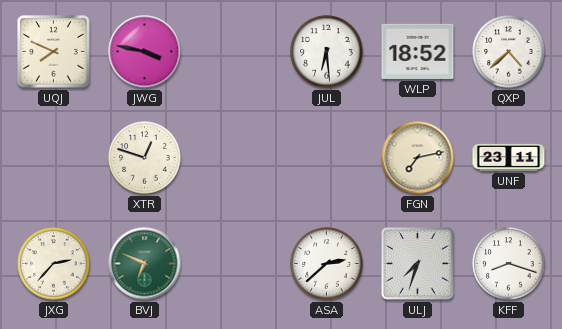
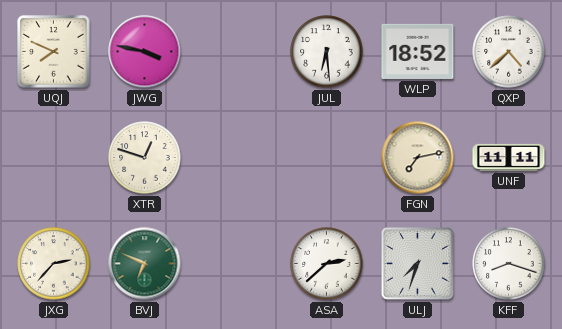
UNF: 23:11 -> 11:11
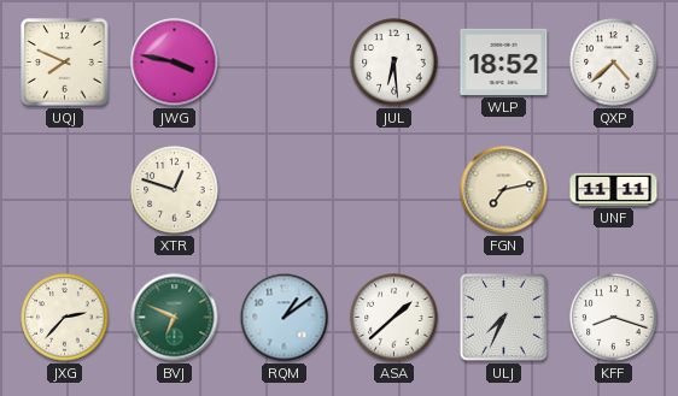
RQM: none -> 1:09
ASA: 2:38 -> 1:38
ULJ: 7:33 -> 7:34
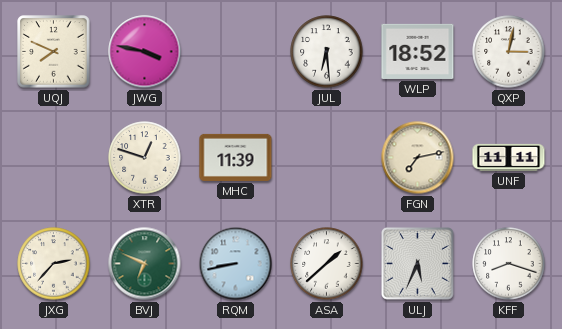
QXP: 4:38 -> 3:02
MHC: none -> 11:39
RQM: 1:09 -> 8:43
ULJ: 7:34 -> 5:34
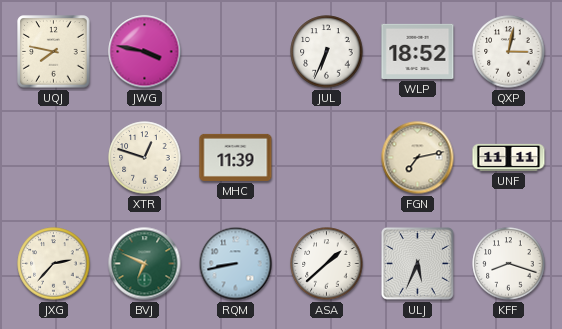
UQJ: 7:49 -> 7:47
JUL: 6:29 -> 6:34
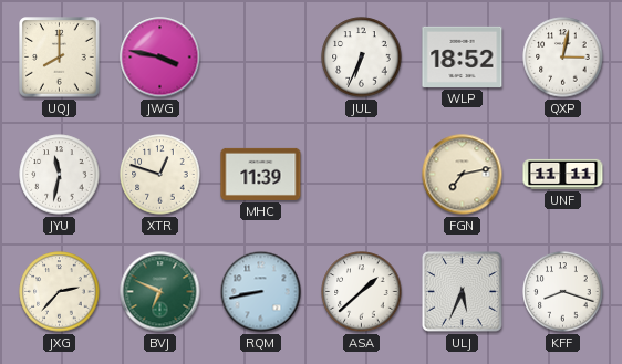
UQJ: 7:47 -> 8:00
JYU: none -> 11:32
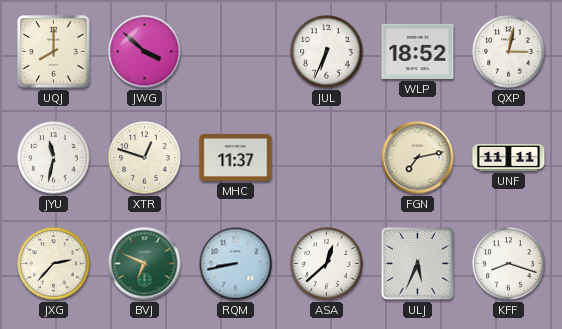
JWG: 3:47 -> 3:52
MHC: 11:39 -> 11:37
ASA: 1:38 -> 12:38
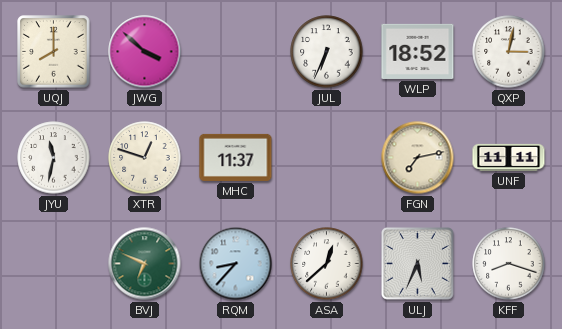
JXG: 2:37 -> none
RQM: 8:43 -> 8:37
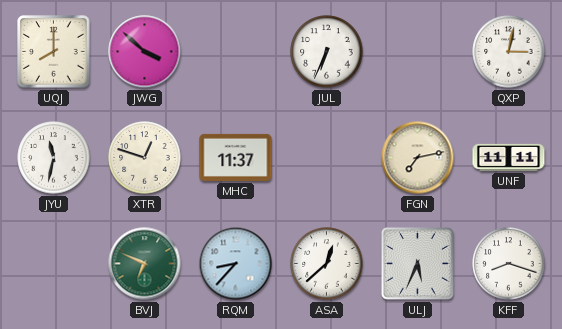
WLP: 18:52 -> none
